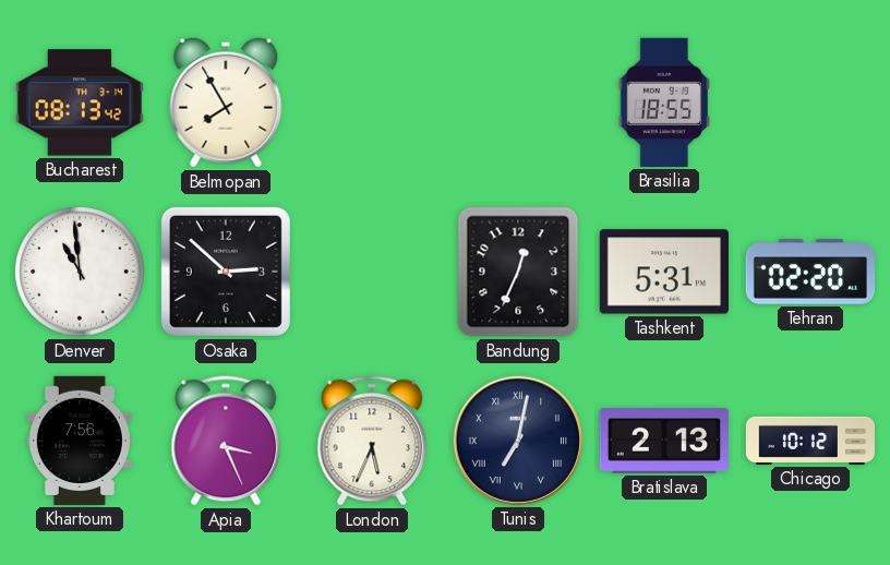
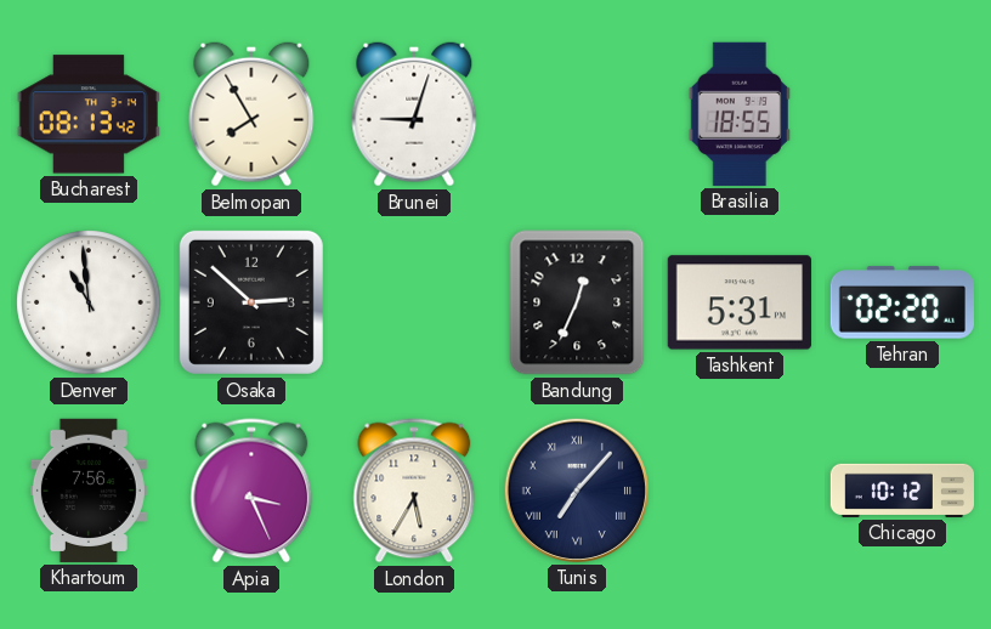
Brunei: none -> 9:03
London: 5:34 -> 5:35
Tunis: 7:02 -> 7:07
Bratislava: 2:13 -> none
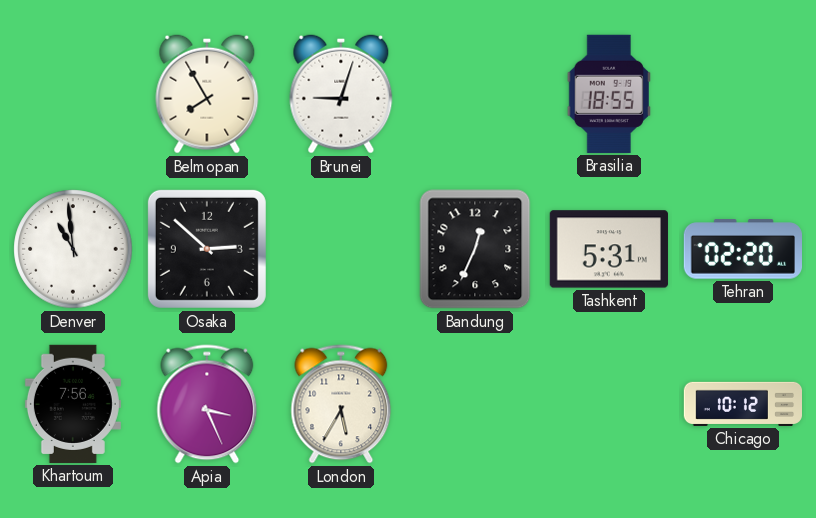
Bucharest: 08:13 -> none
Tunis: 7:07 -> none
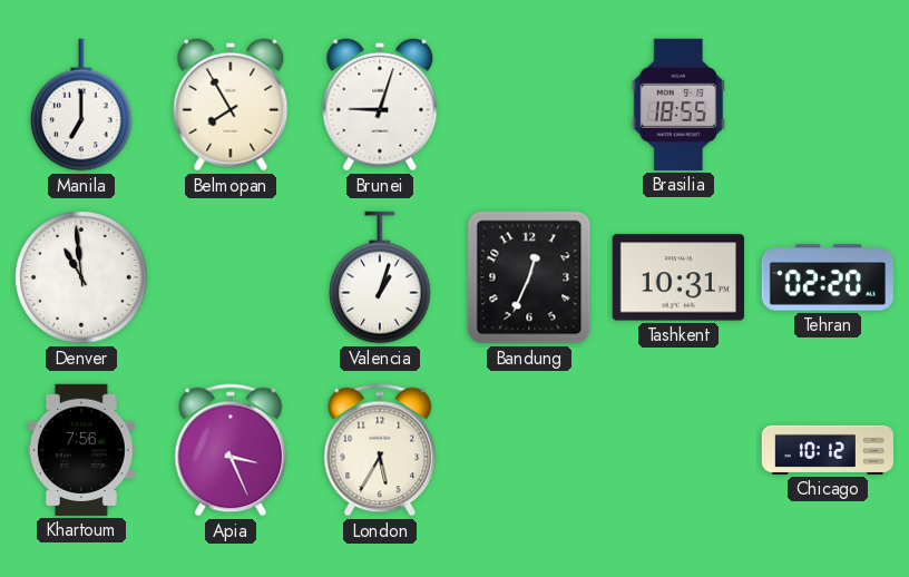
Manila: none -> 7:00
Osaka: 2:52 -> none
Valencia: none -> 1:03
Tashkent: 5:31 -> 10:31
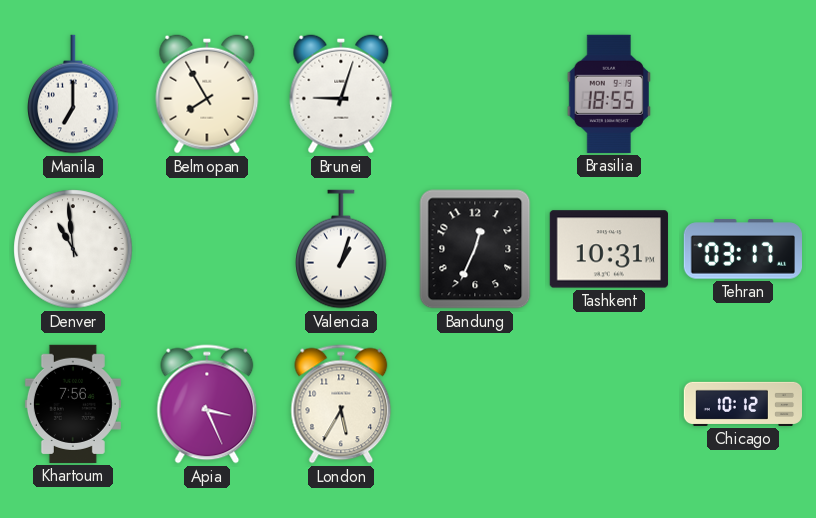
Tehran: 02:20 -> 03:17
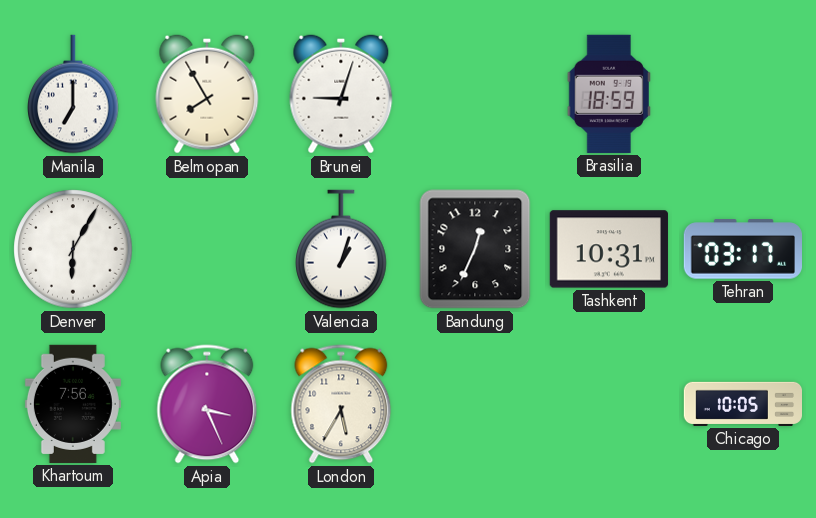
Brasilia: 18:55 -> 18:59
Denver: 10:59 -> 6:05
Chicago: 10:12 -> 10:05
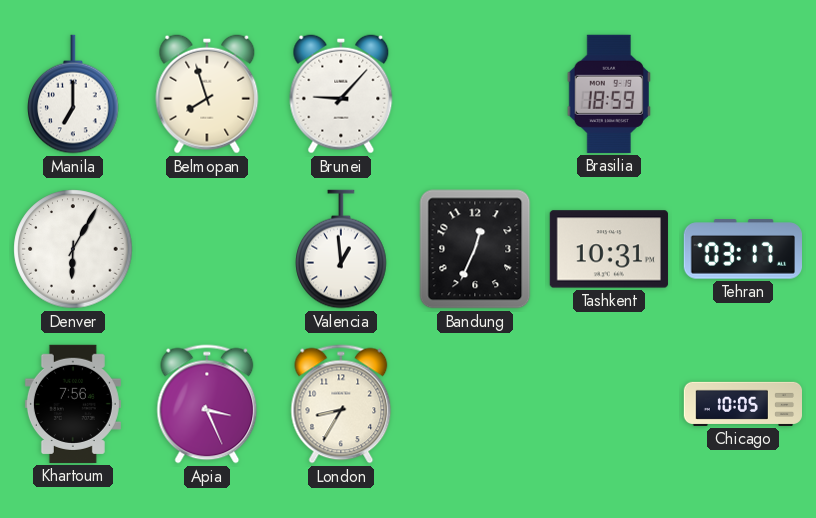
Belmopan: 7:55 -> 7:57
Brunei: 9:03 -> 9:07
Valencia: 1:03 -> 12:59
London: 5:35 -> 8:35
